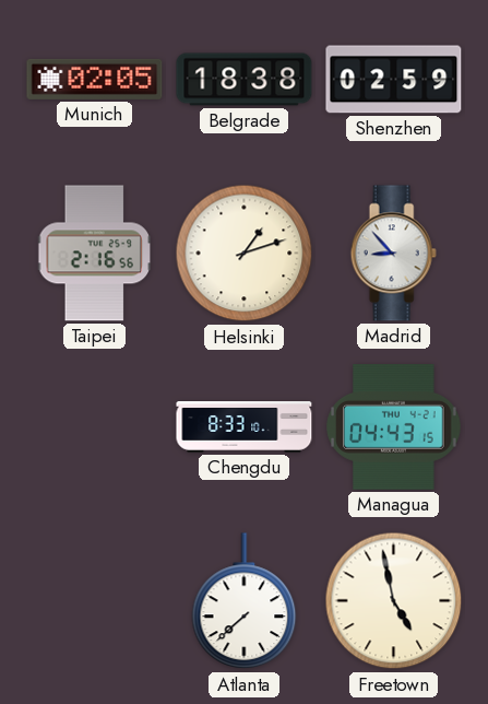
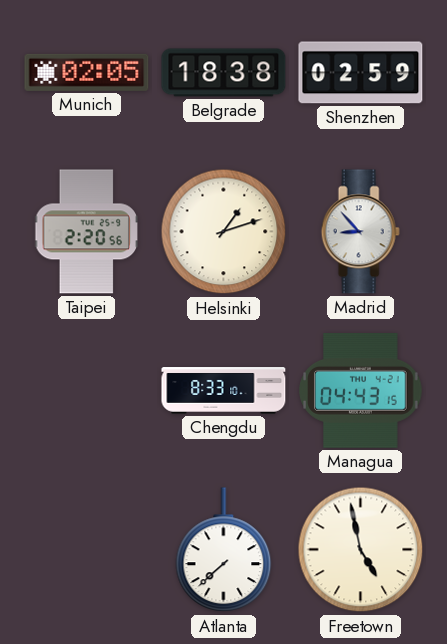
Taipei: 2:16 -> 2:20
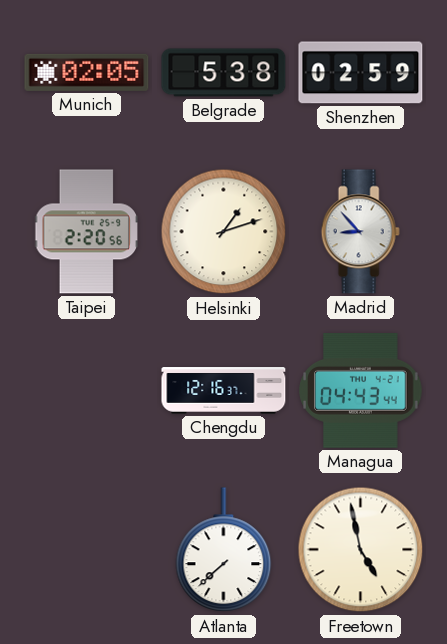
Belgrade: 18:38 -> 5:38
Chengdu: 8:33 -> 12:16
Managua: 04:43:15 -> 04:43:44
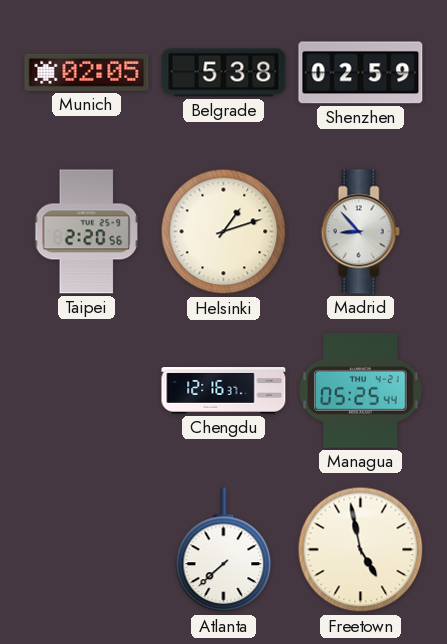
Managua: 04:43 -> 05:25
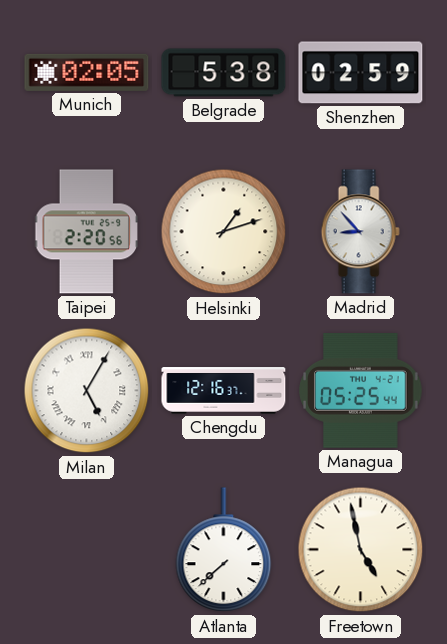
Milan: none -> 5:05
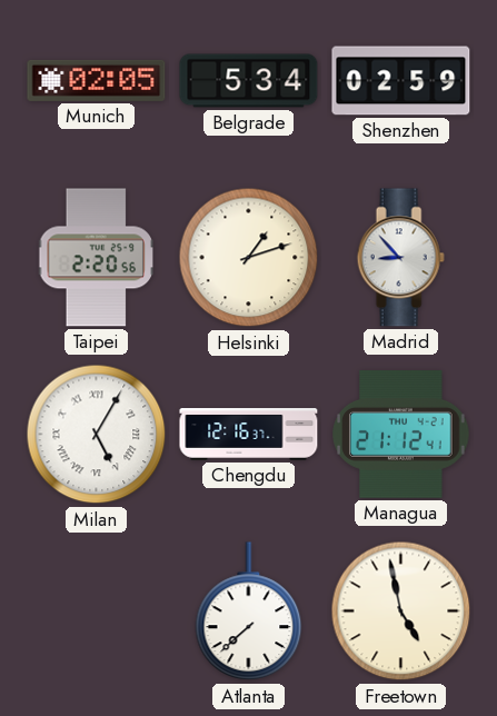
Belgrade: 5:38 -> 5:34
Managua: 05:25 -> 21:12
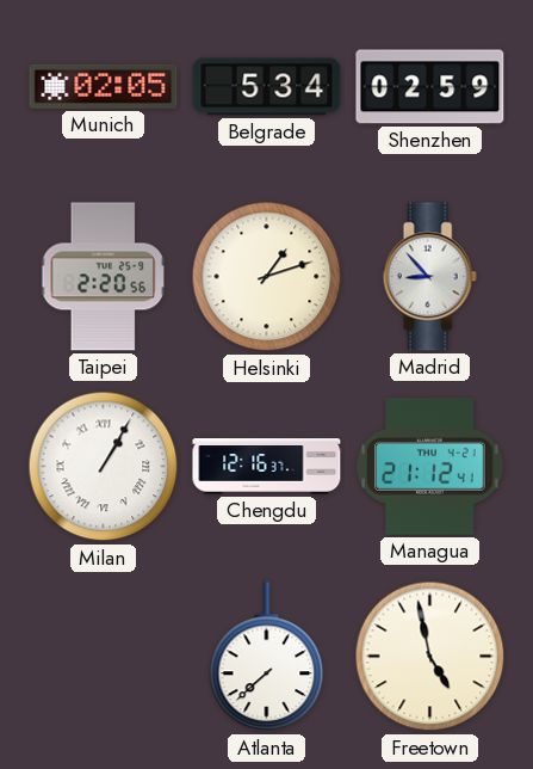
Milan: 5:05 -> 1:05
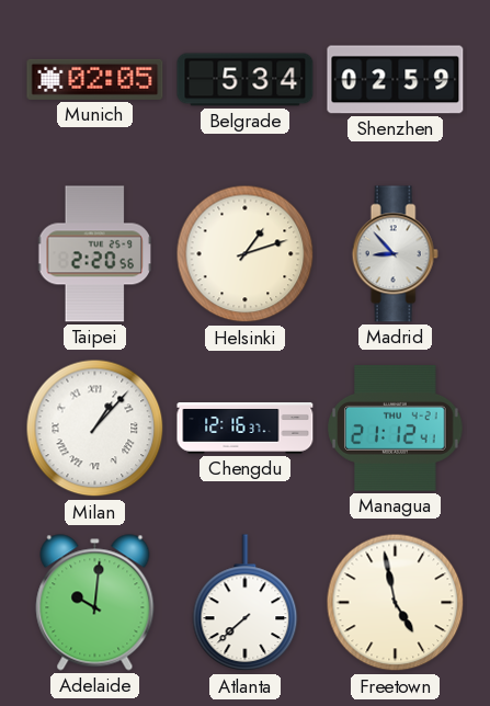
Milan: 1:05 -> 1:07
Adelaide: none -> 10:01
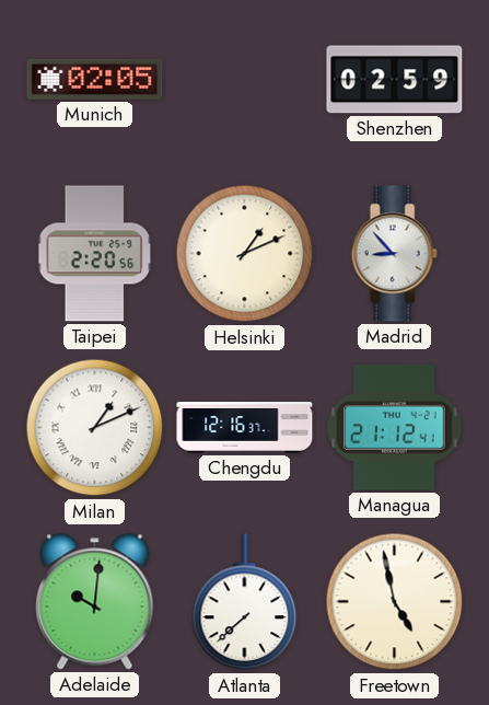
Belgrade: 5:34 -> none
Helsinki: 1:12 -> 1:11
Milan: 1:07 -> 1:11
